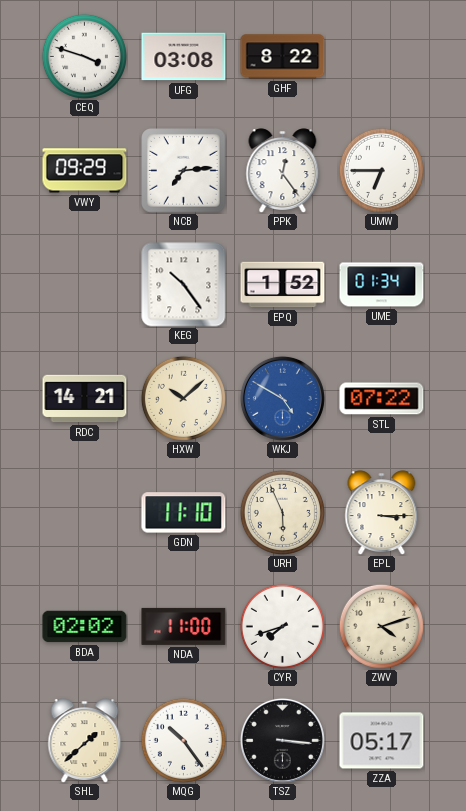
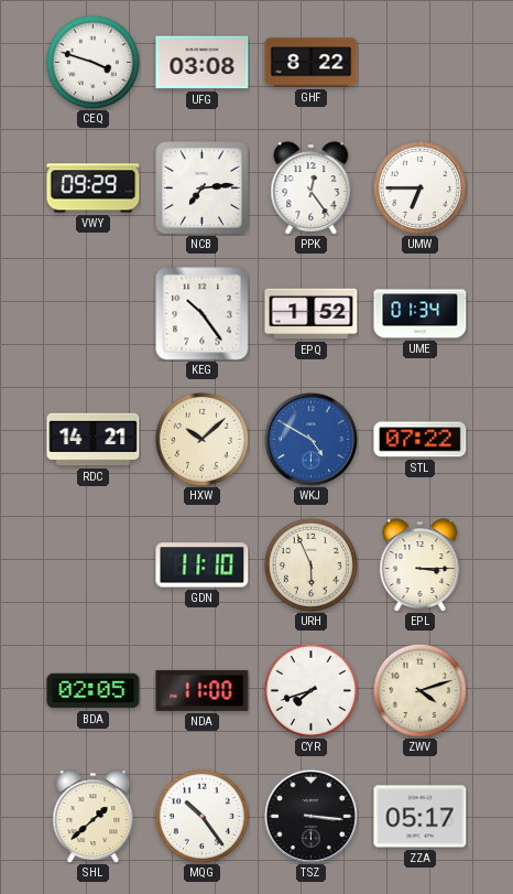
BDA: 02:02 -> 02:05
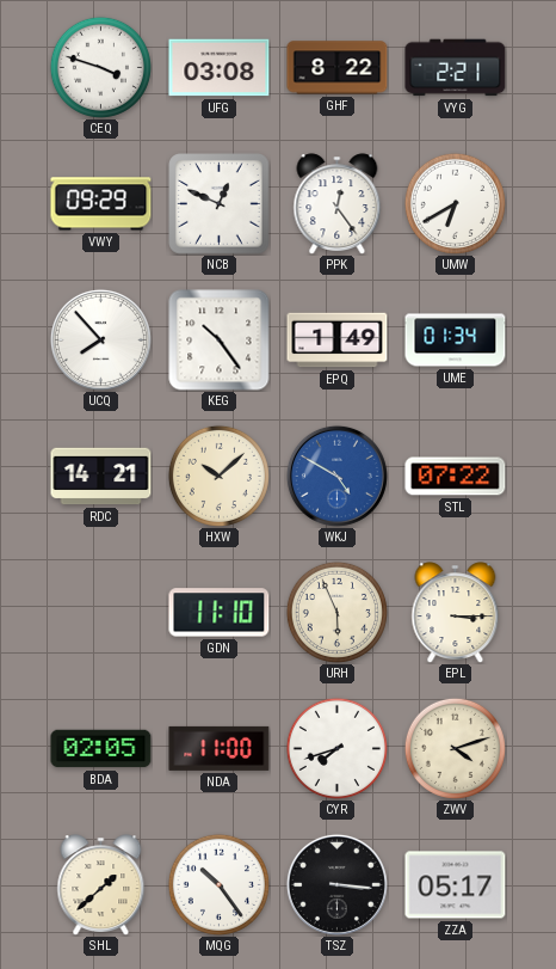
VYG: none -> 2:21
NCB: 7:14 -> 12:49
UMW: 6:45 -> 6:40
UCQ: none -> 7:53
EPQ: 1:52 -> 1:49
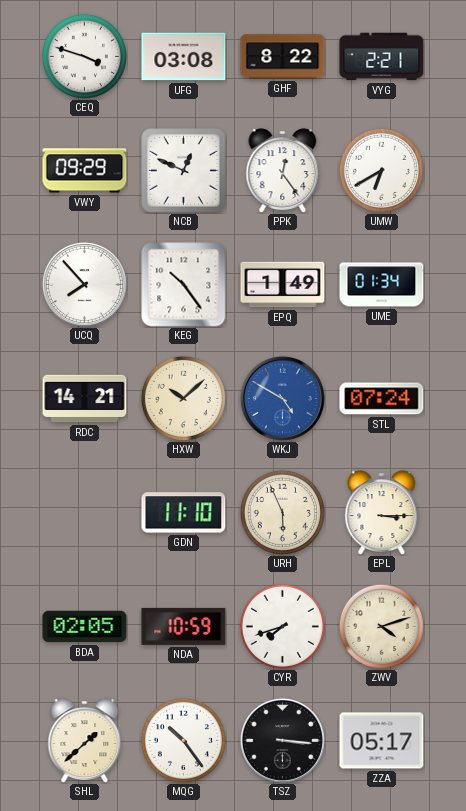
STL: 07:22 -> 07:24
NDA: 11:00 -> 10:59
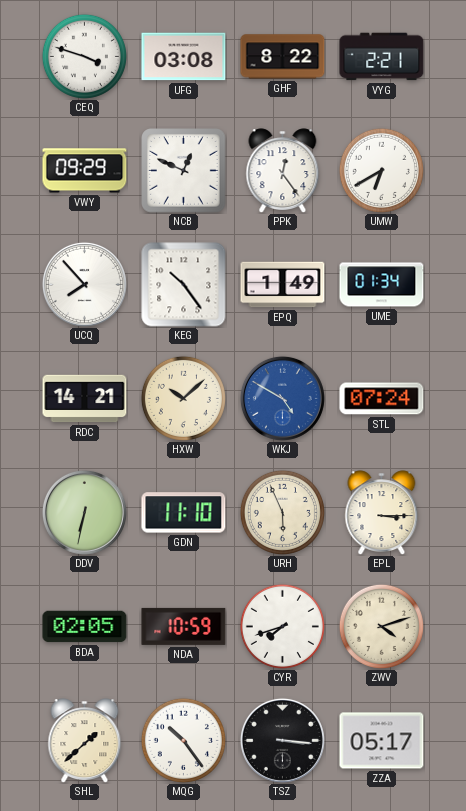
DDV: none -> 6:32
